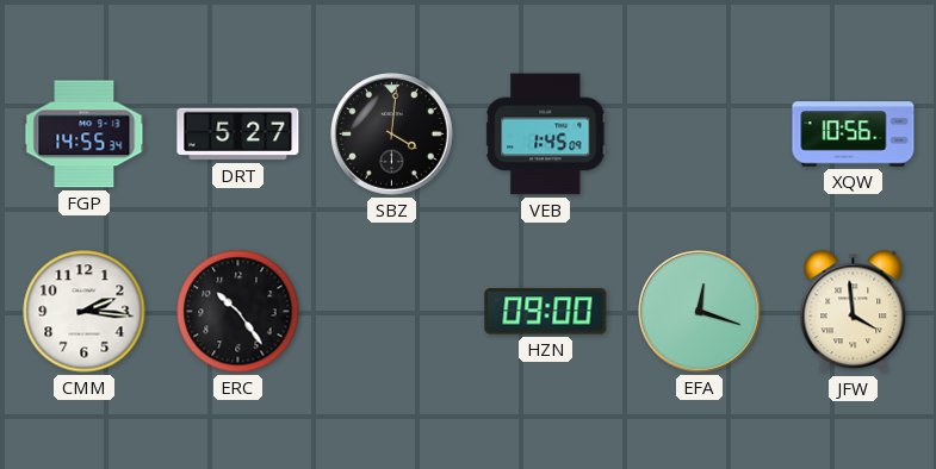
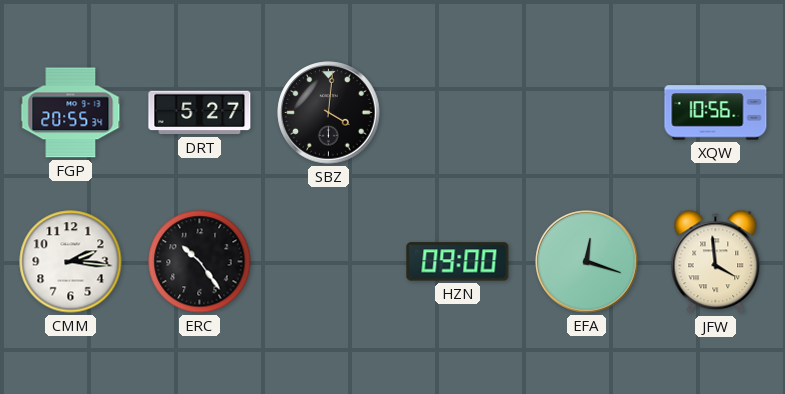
FGP: 14:55 -> 20:55
VEB: 1:45 -> none
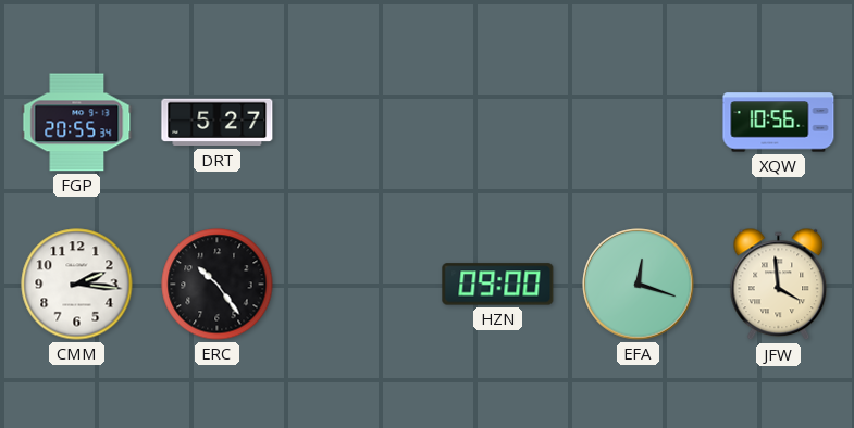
SBZ: 4:01 -> none
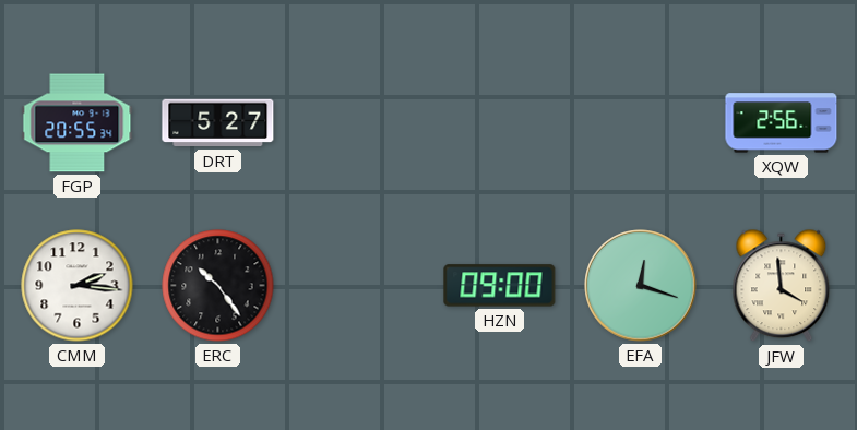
XQW: 10:56 -> 2:56
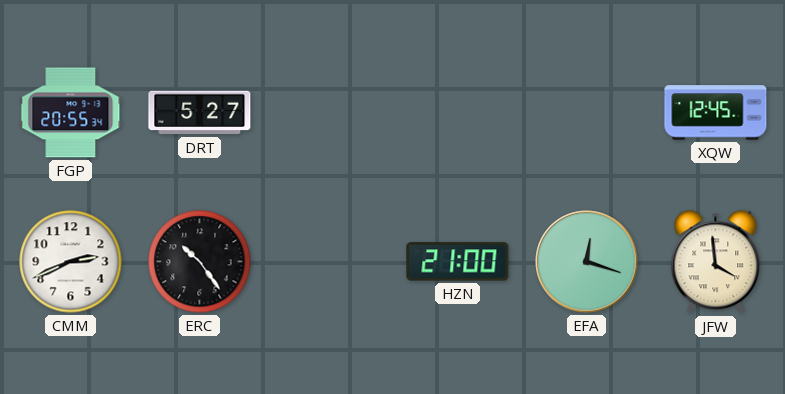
XQW: 2:56 -> 12:45
CMM: 2:16 -> 2:41
HZN: 09:00 -> 21:00
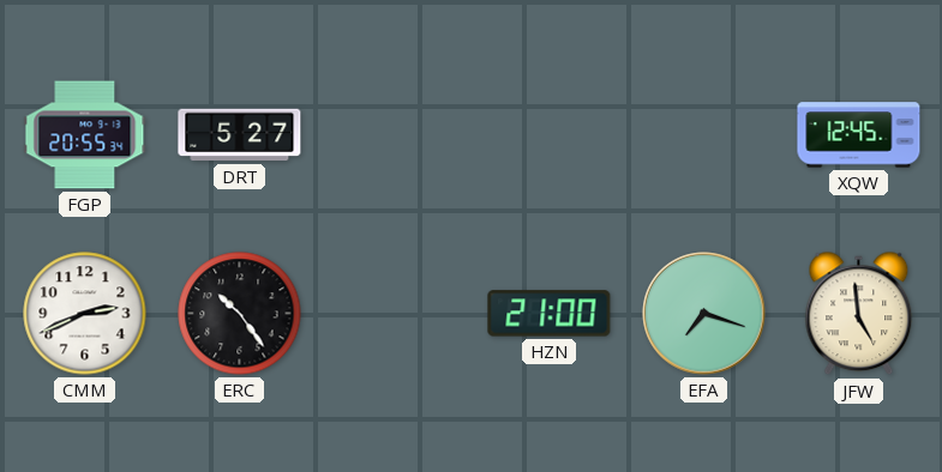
EFA: 12:18 -> 7:18
JFW: 3:59 -> 4:59
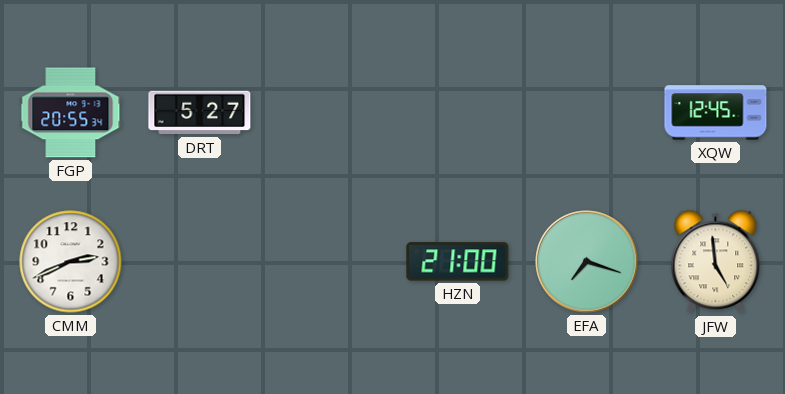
ERC: 10:24 -> none
